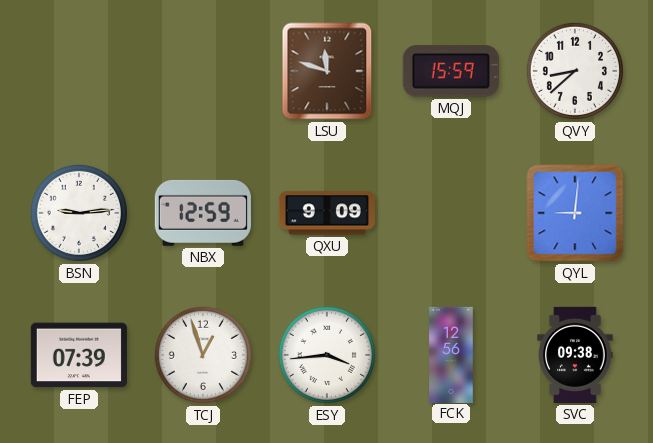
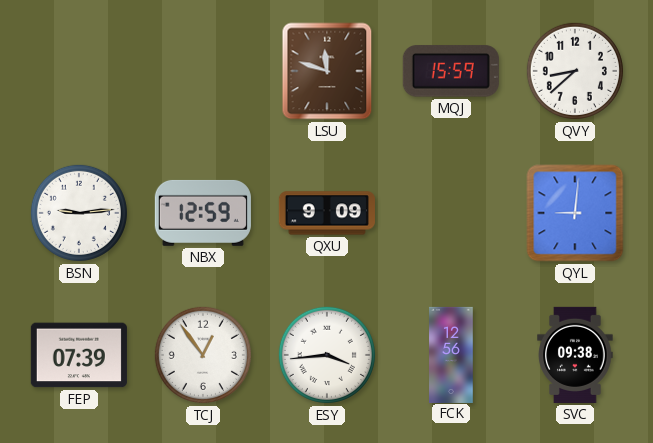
TCJ: 12:57 -> 12:54
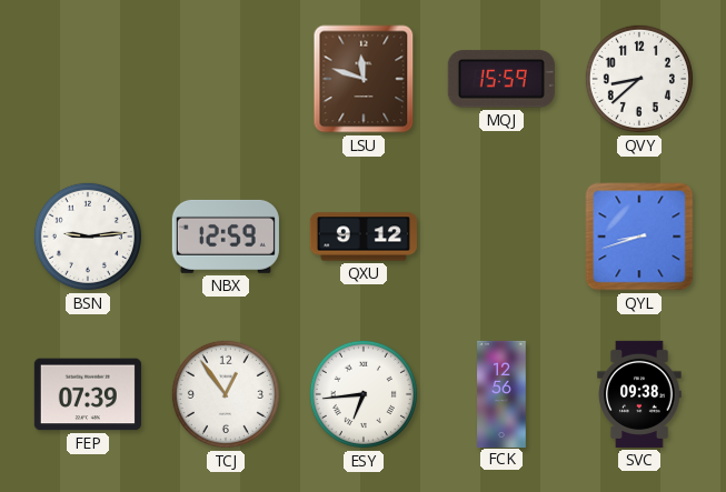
QXU: 9:09 -> 9:12
QYL: 9:01 -> 8:42
ESY: 3:44 -> 6:44
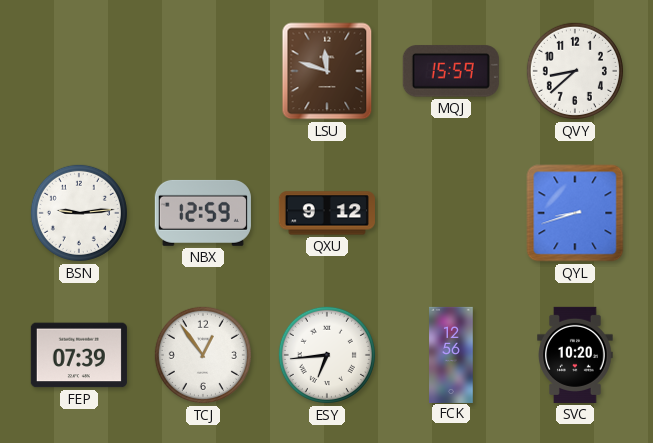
SVC: 09:38 -> 10:20
